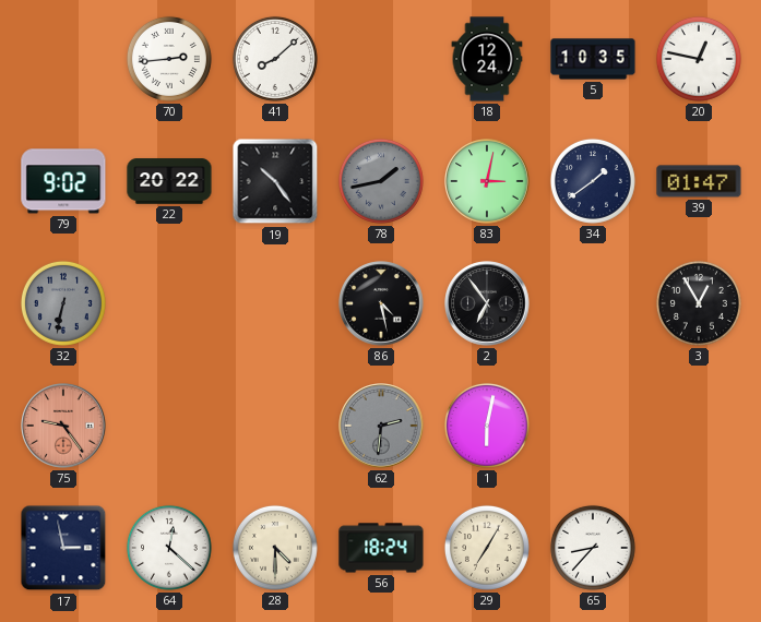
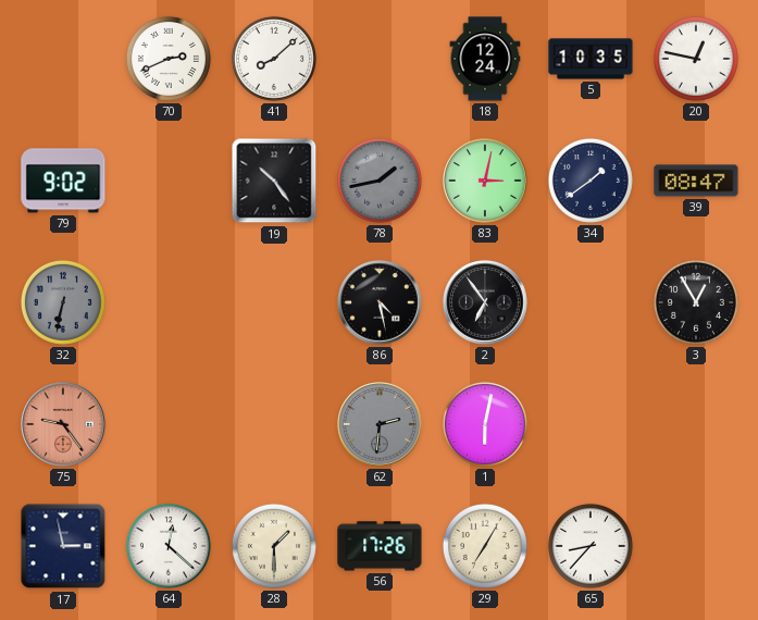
70: 2:44 -> 2:41
22: 20:22 -> none
39: 01:47 -> 08:47
28: 4:30 -> 1:30
56: 18:24 -> 17:26
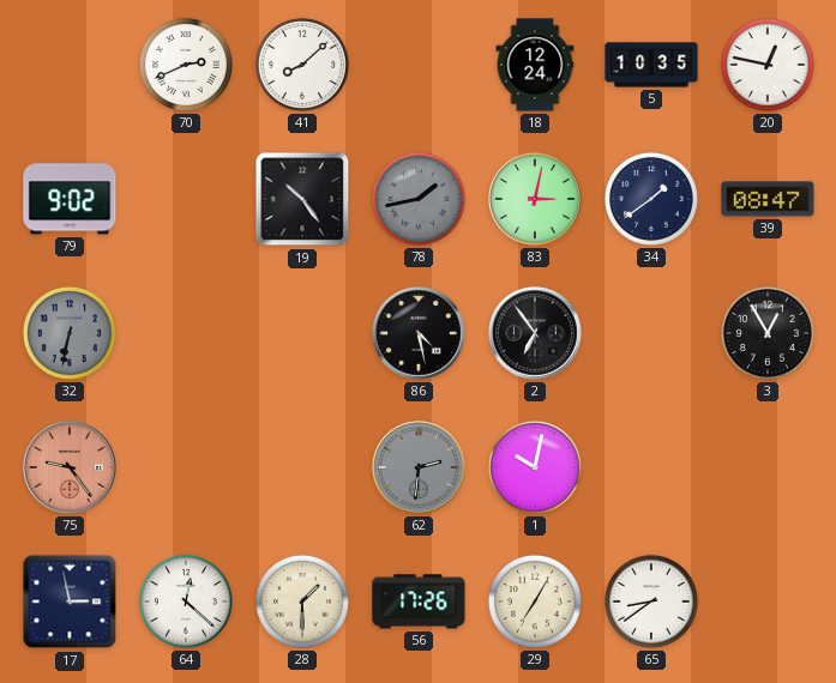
1: 6:02 -> 10:02
65: 8:37 -> 8:39
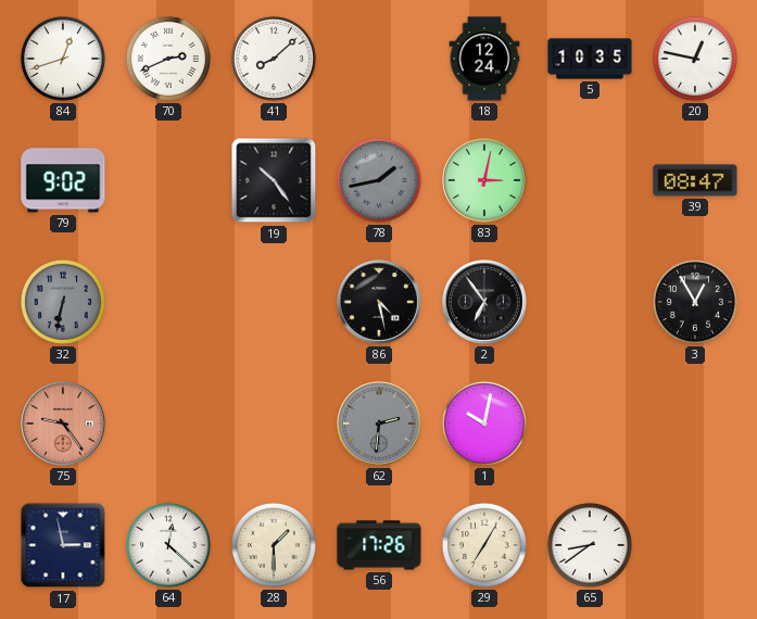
84: none -> 12:42
34: 1:39 -> none
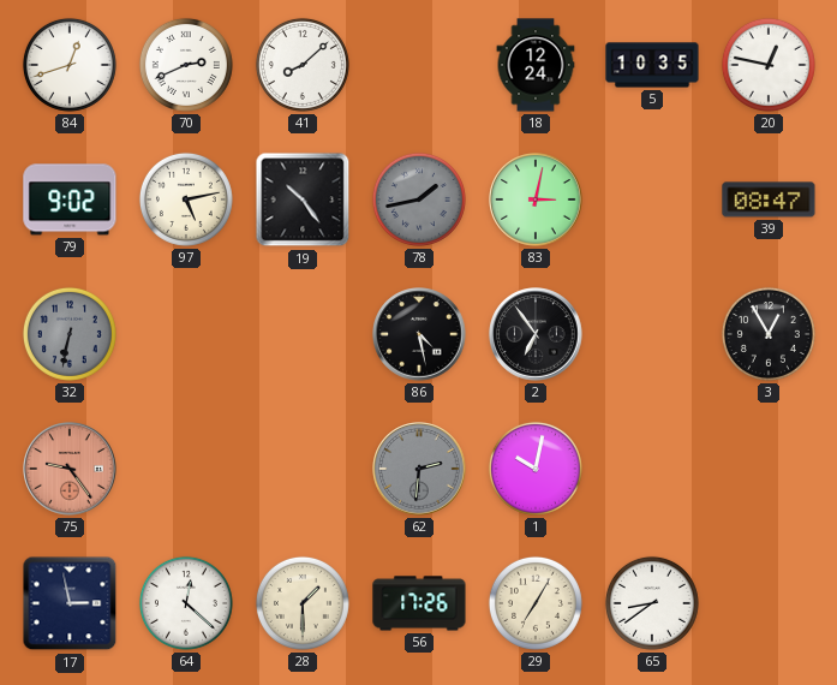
97: none -> 5:13
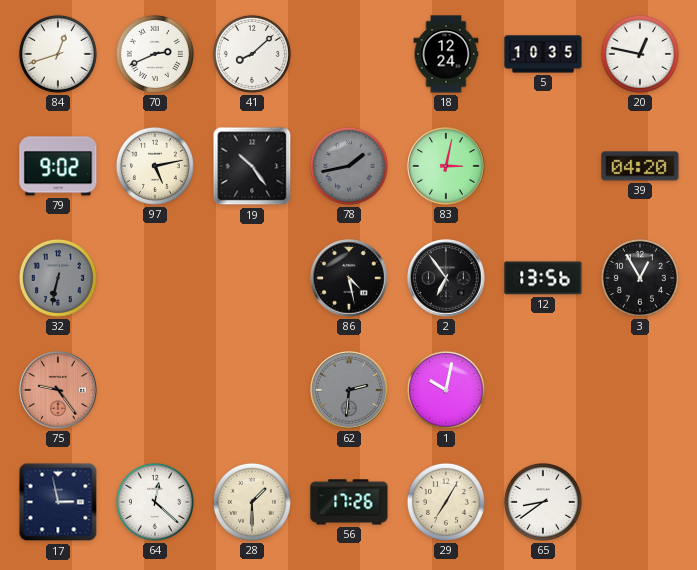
39: 08:47 -> 04:20
12: none -> 13:56
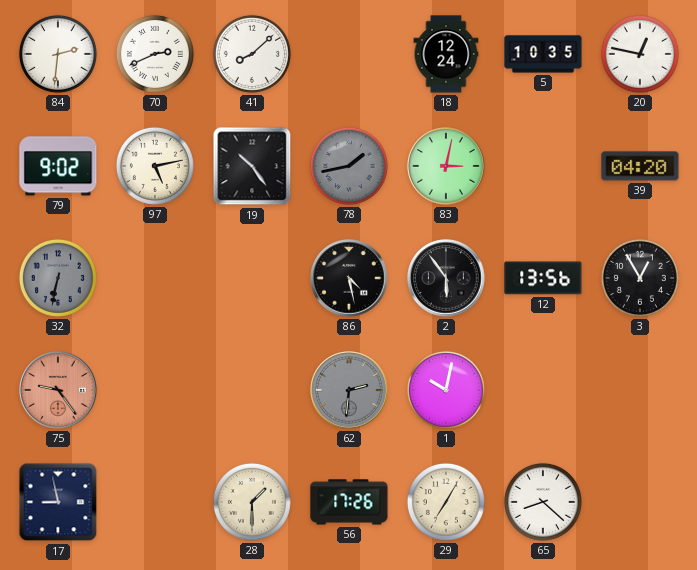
84: 12:42 -> 2:31
2: 6:54 -> 5:54
17: 2:58 -> 8:58
64: 12:22 -> none
65: 8:39 -> 8:22
